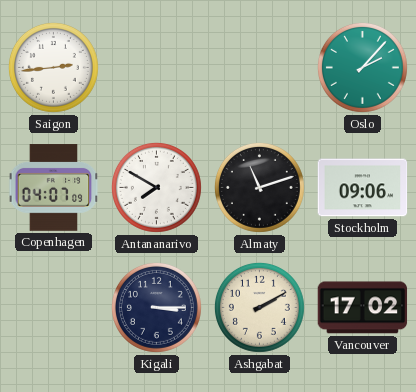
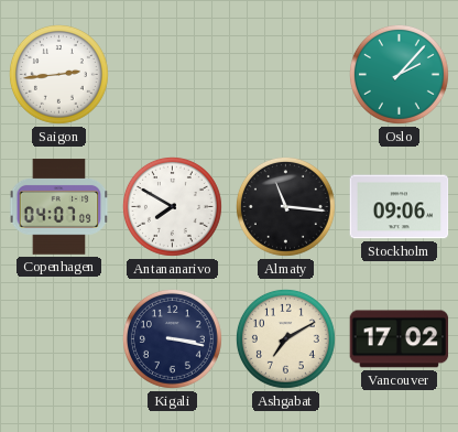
Almaty: 11:12 -> 11:16
Kigali: 3:15 -> 3:17
Ashgabat: 2:10 -> 7:10
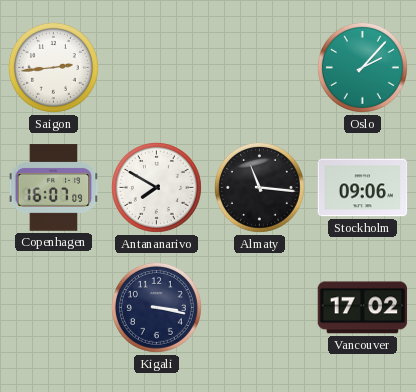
Copenhagen: 04:07 -> 16:07
Ashgabat: 7:10 -> none
